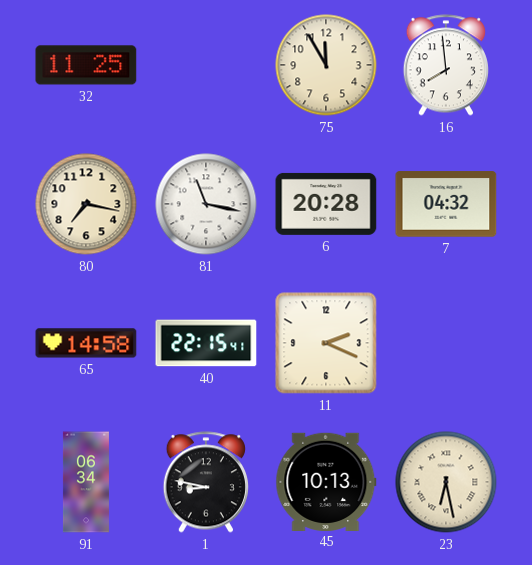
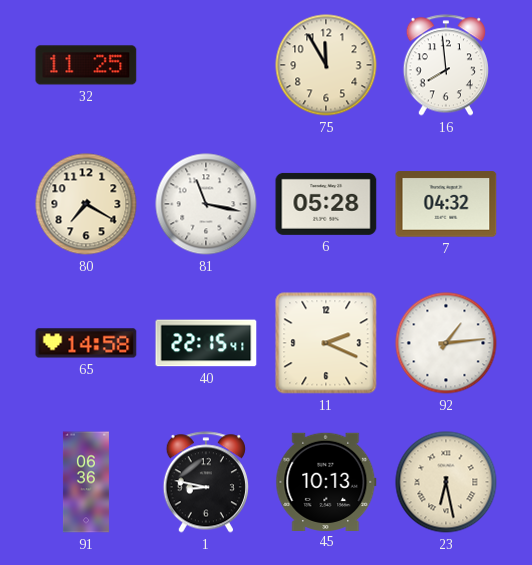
80: 7:17 -> 7:20
6: 20:28 -> 05:28
92: none -> 1:14
91: 06:34 -> 06:36
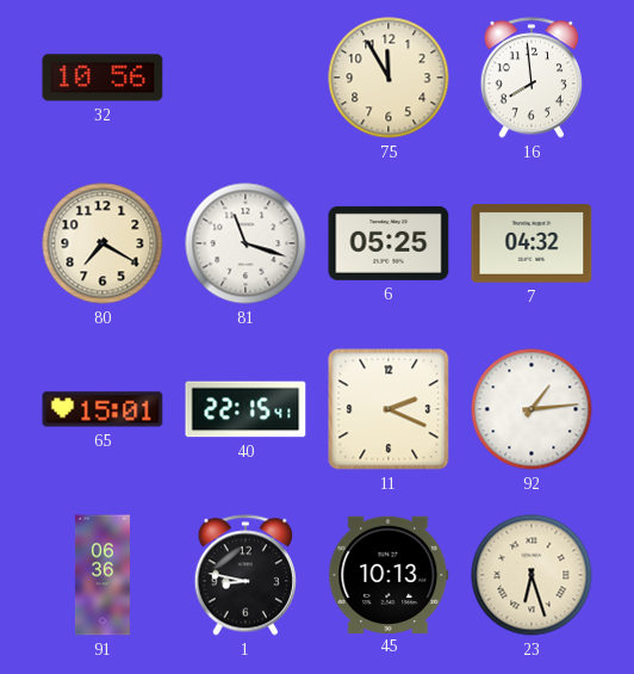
32: 11:25 -> 10:56
81: 11:17 -> 11:18
6: 05:28 -> 05:25
65: 14:58 -> 15:01
23: 6:28 -> 6:27
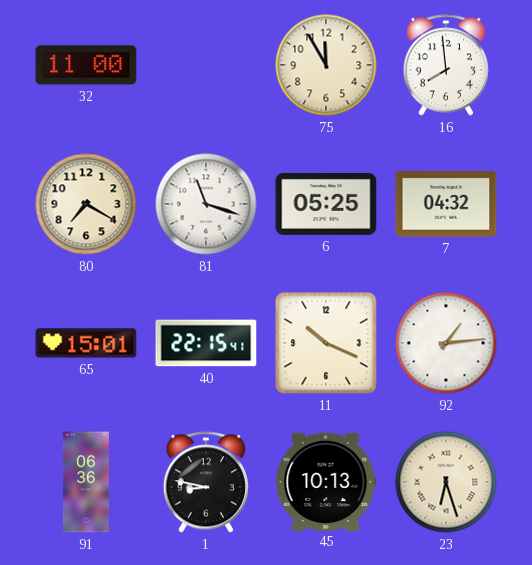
32: 10:56 -> 11:00
11: 2:19 -> 10:19
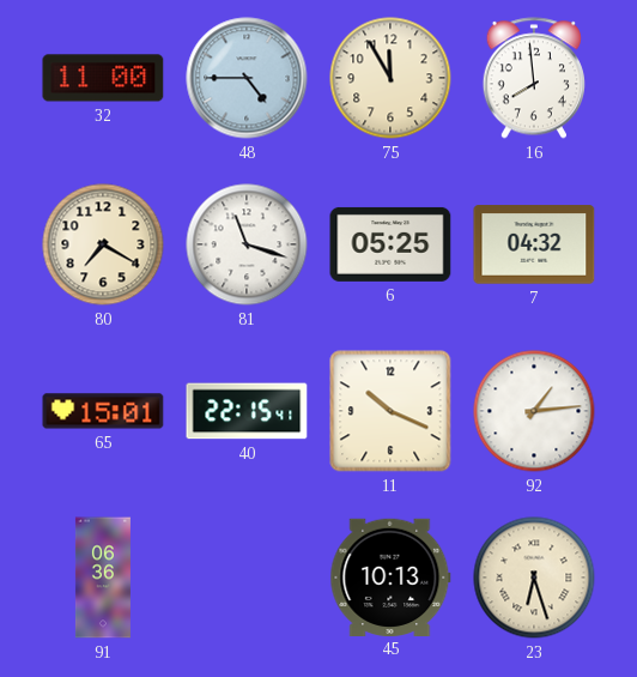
48: none -> 4:45
1: 8:47 -> none
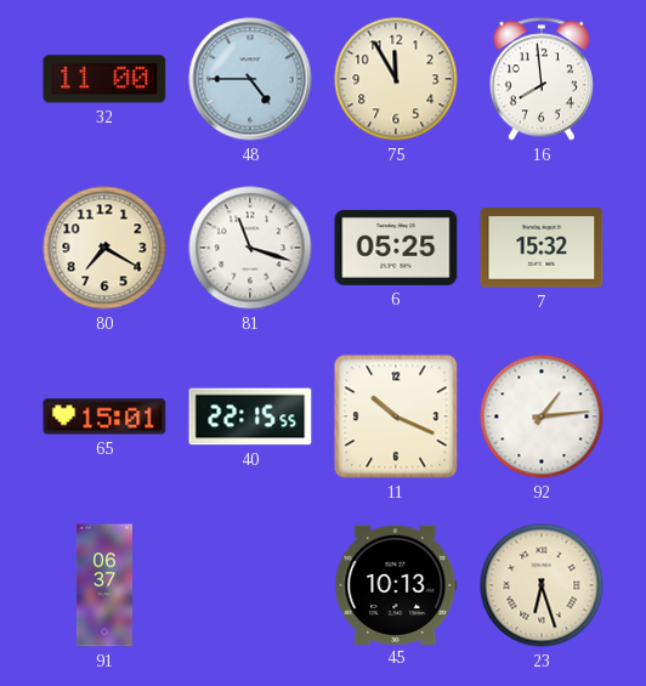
7: 04:32 -> 15:32
40: 22:15:41 -> 22:15:55
91: 06:36 -> 06:37
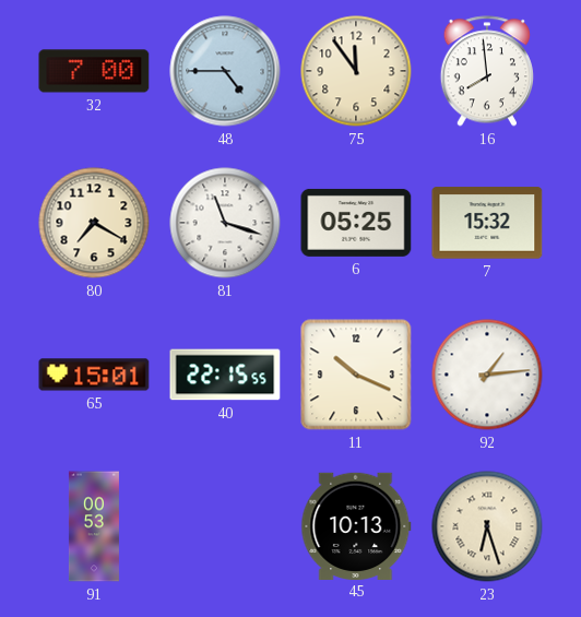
32: 11:00 -> 7:00
75: 11:55 -> 11:54
91: 06:37 -> 00:53
